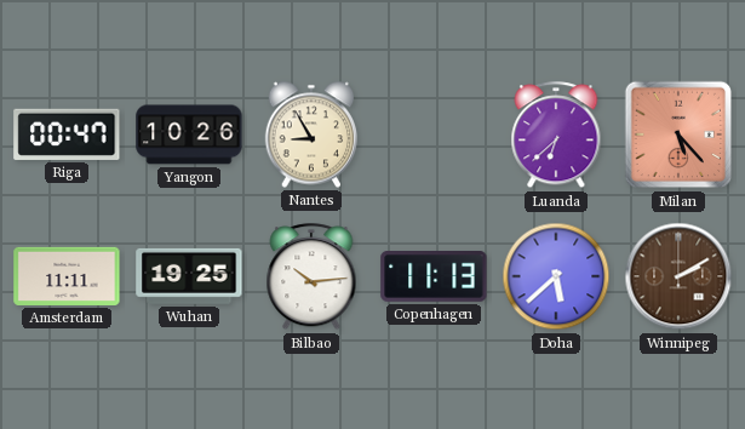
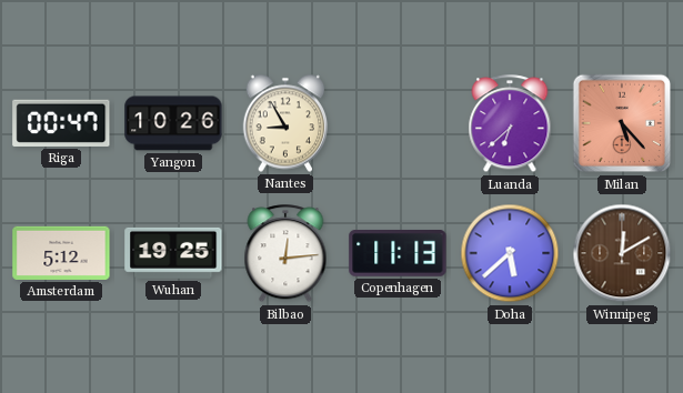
Amsterdam: 11:11 -> 5:12
Bilbao: 10:14 -> 12:14
Winnipeg: 2:10 -> 12:10
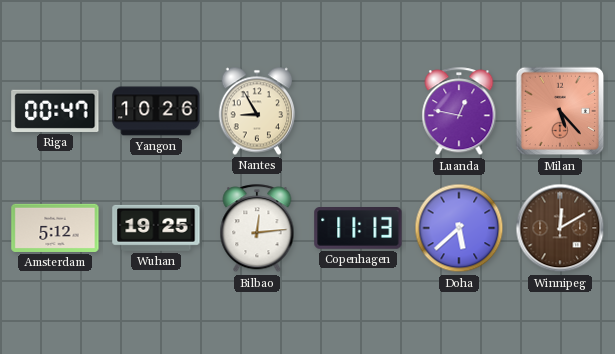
Luanda: 6:38 -> 12:47
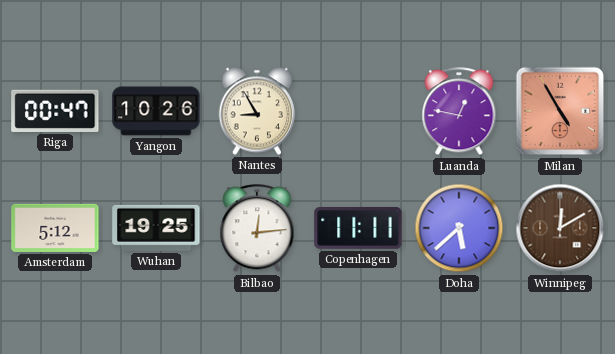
Milan: 5:23 -> 4:55
Copenhagen: 11:13 -> 11:11
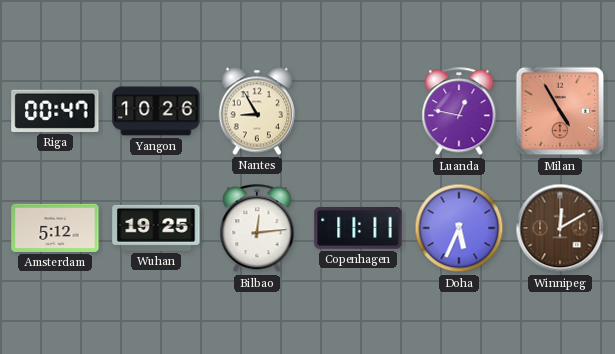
Doha: 5:38 -> 5:34
